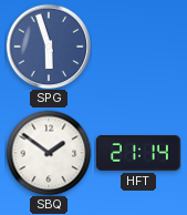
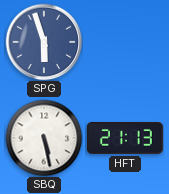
SBQ: 1:51 -> 5:28
HFT: 21:14 -> 21:13
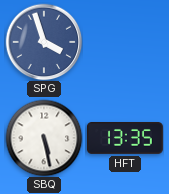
SPG: 5:57 -> 3:57
HFT: 21:13 -> 13:35
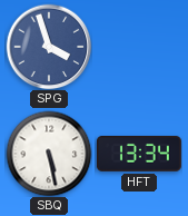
HFT: 13:35 -> 13:34
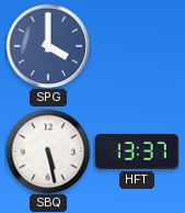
SPG: 3:57 -> 4:00
HFT: 13:34 -> 13:37
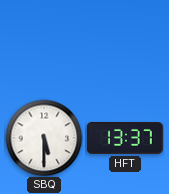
SPG: 4:00 -> none
SBQ: 5:28 -> 5:30
